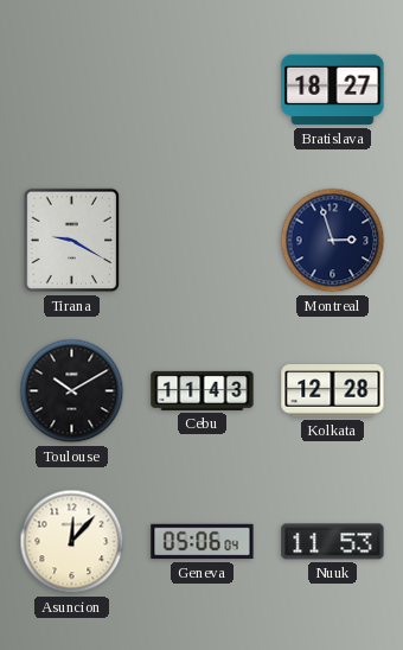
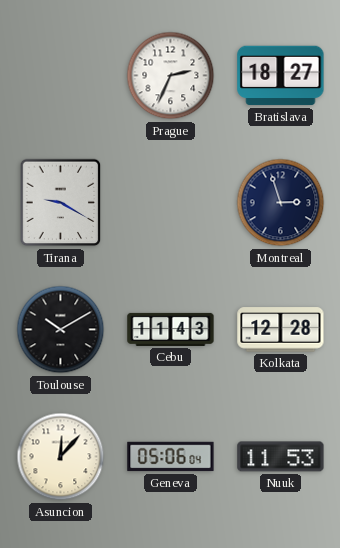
Prague: none -> 2:34
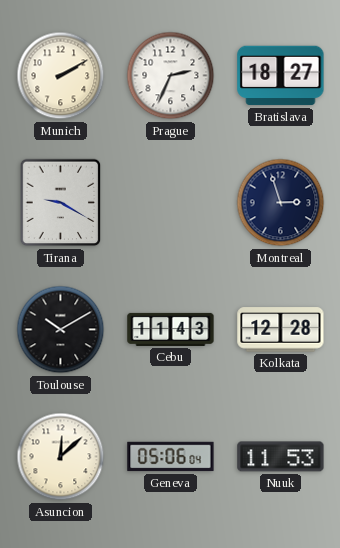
Munich: none -> 2:10
Asuncion: 12:07 -> 12:08
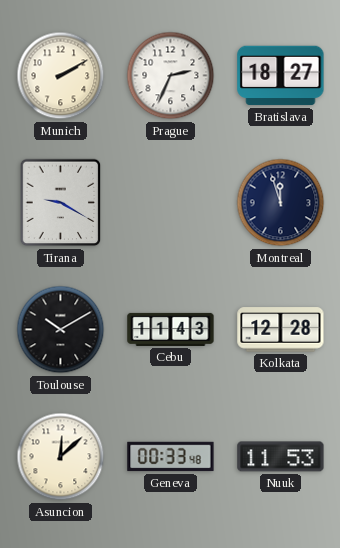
Montreal: 2:57 -> 11:57
Geneva: 05:06 -> 00:33
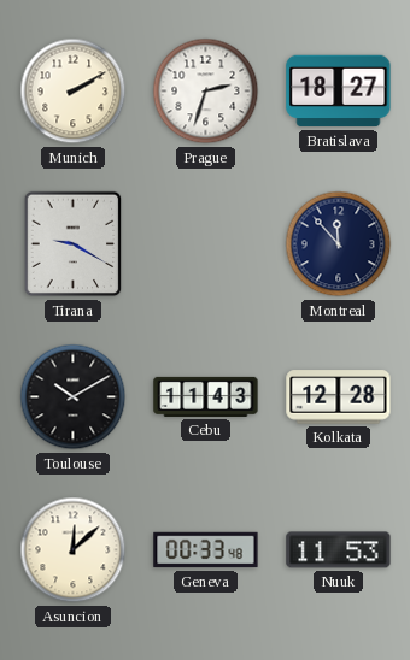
Prague: 2:34 -> 2:33
Montreal: 11:57 -> 11:53
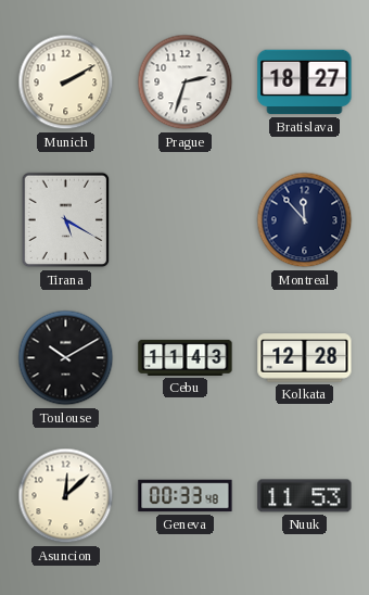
Tirana: 9:20 -> 5:20
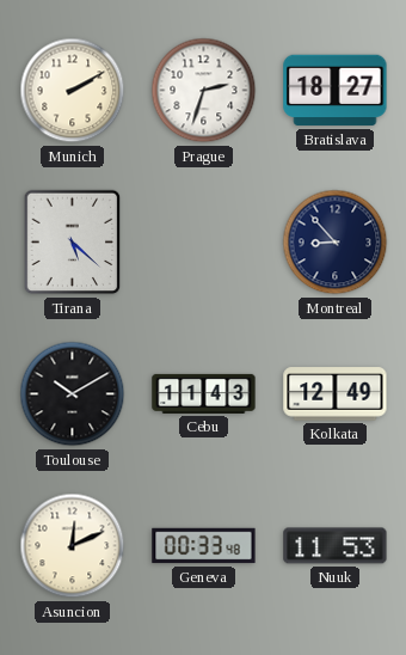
Tirana: 5:20 -> 5:22
Montreal: 11:53 -> 8:53
Kolkata: 12:28 -> 12:49
Asuncion: 12:08 -> 12:11
